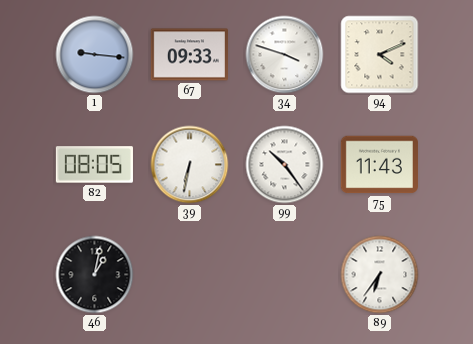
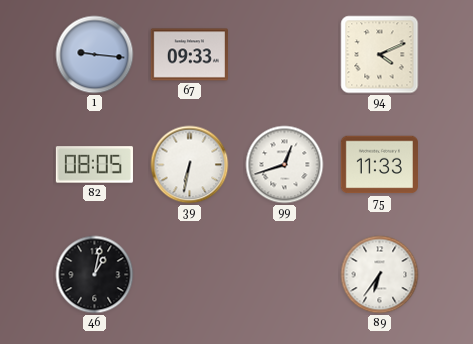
34: 3:48 -> none
99: 10:24 -> 12:42
75: 11:43 -> 11:33
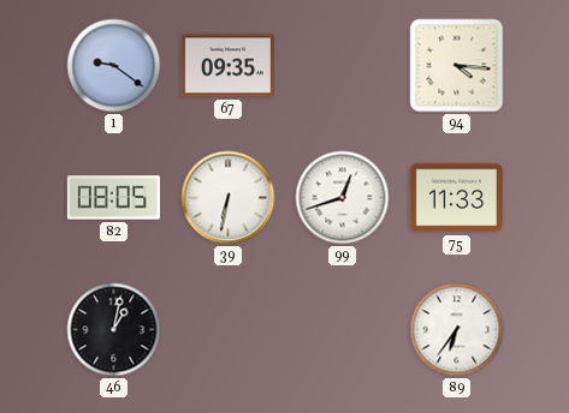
1: 9:16 -> 9:21
67: 09:33 -> 09:35
94: 4:11 -> 4:16
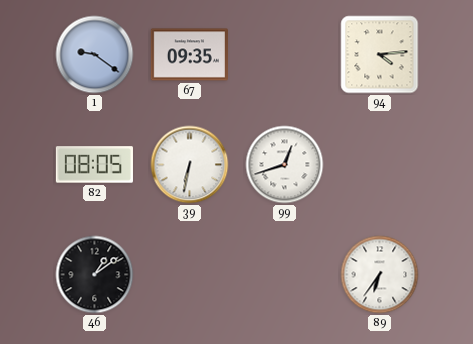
94: 4:16 -> 4:14
75: 11:33 -> none
46: 1:02 -> 1:09
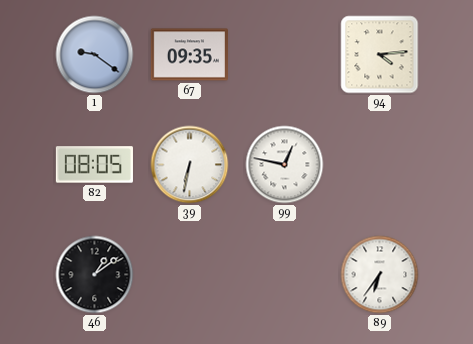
99: 12:42 -> 12:47
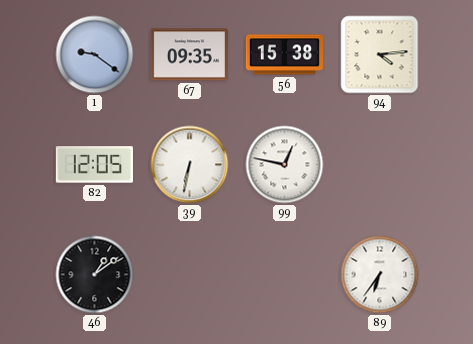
56: none -> 15:38
82: 08:05 -> 12:05
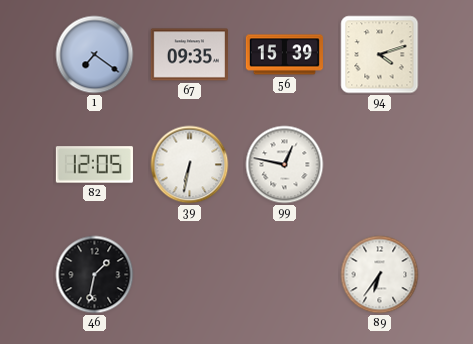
1: 9:21 -> 7:21
56: 15:38 -> 15:39
94: 4:14 -> 4:12
46: 1:09 -> 1:32
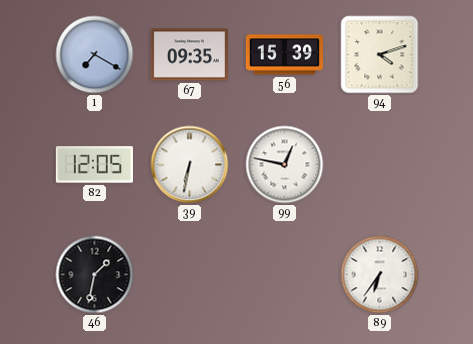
1: 7:21 -> 7:20
